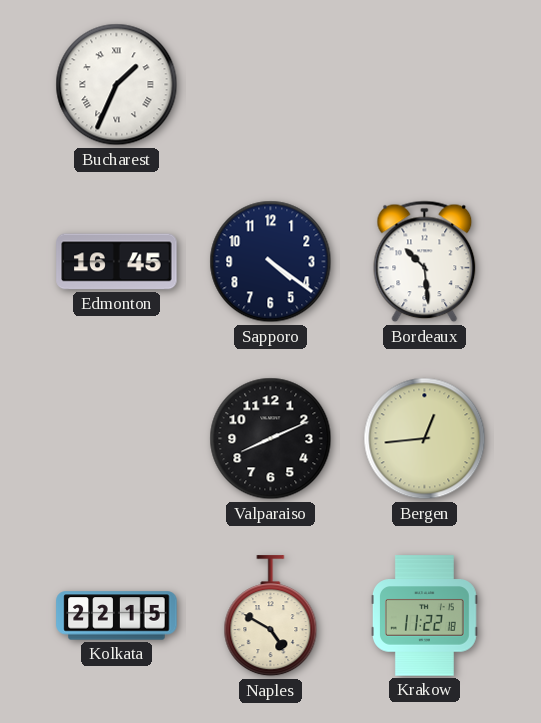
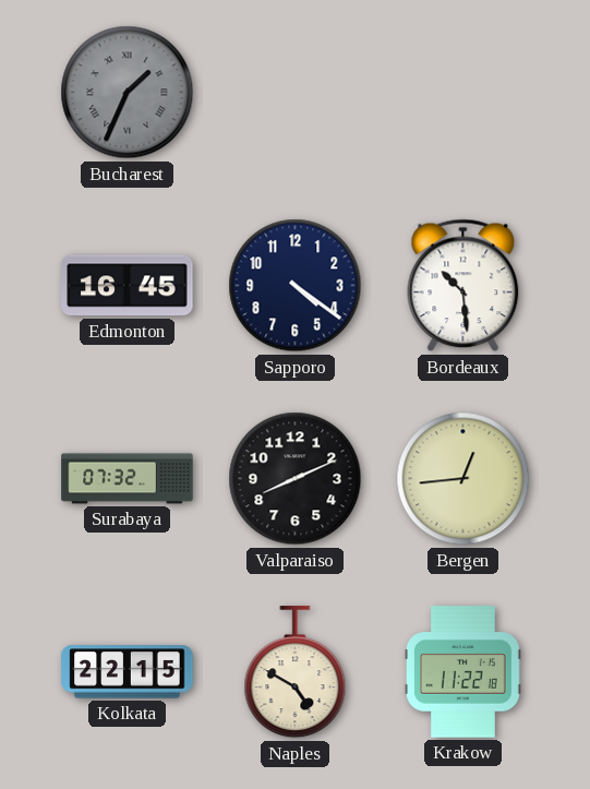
Bucharest dial: white -> grey
Surabaya: none -> 07:32
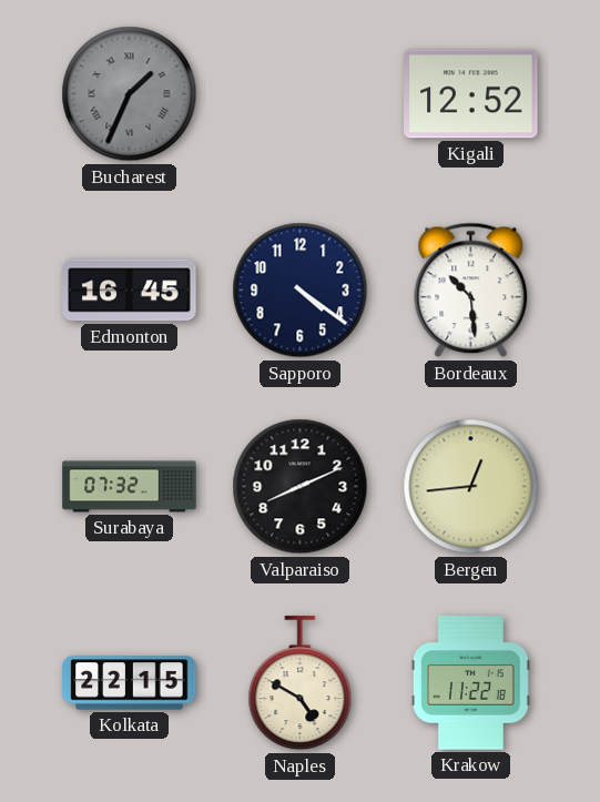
Kigali: none -> 12:52
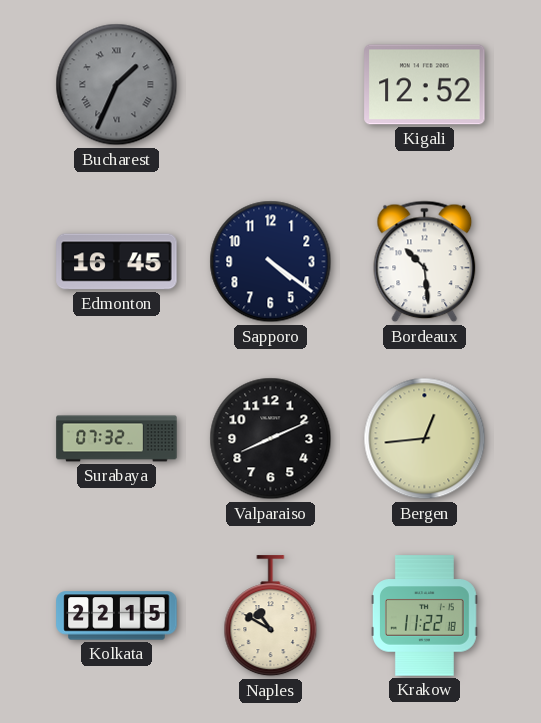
Naples: 4:50 -> 10:50
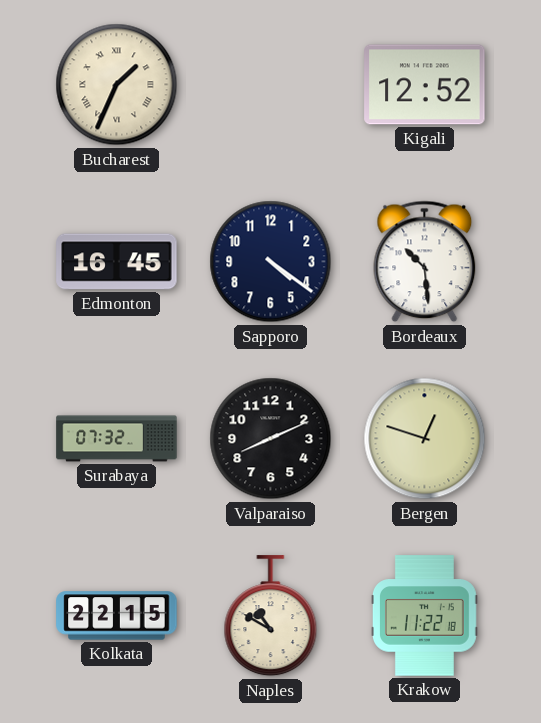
Bucharest dial: grey -> cream
Bergen: 12:44 -> 12:48
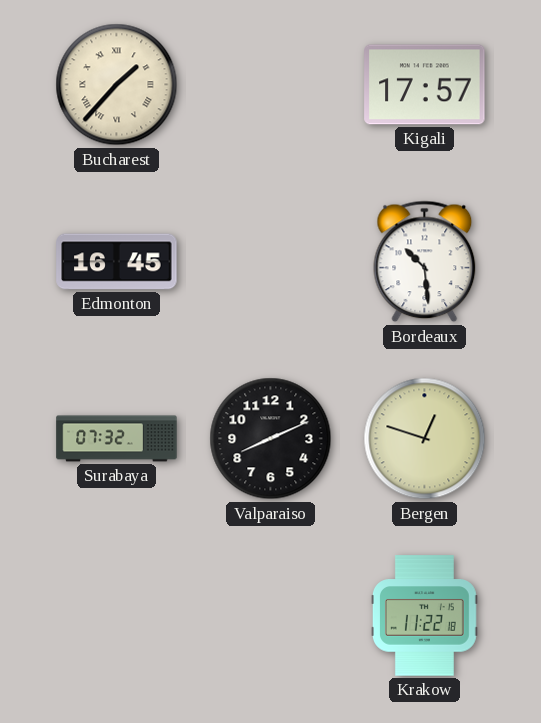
Bucharest: 1:34 -> 1:37
Kigali: 12:52 -> 17:57
Sapporo: 4:21 -> none
Kolkata: 22:15 -> none
Naples: 10:50 -> none
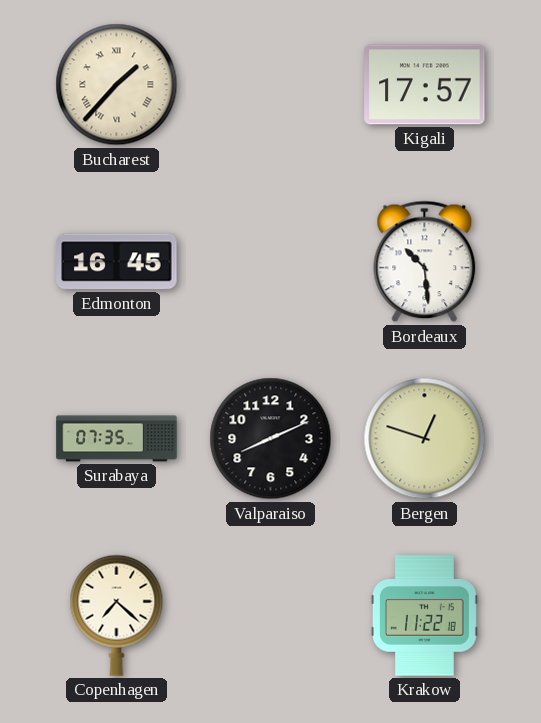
Surabaya: 07:32 -> 07:35
Copenhagen: none -> 7:22
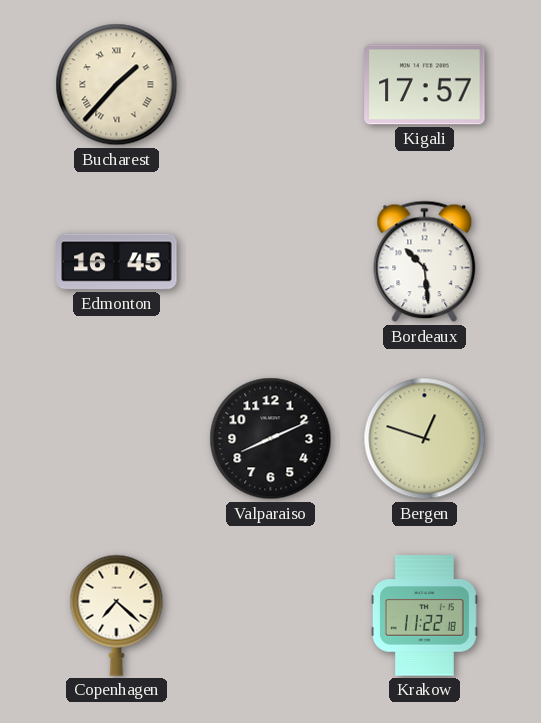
Surabaya: 07:35 -> none
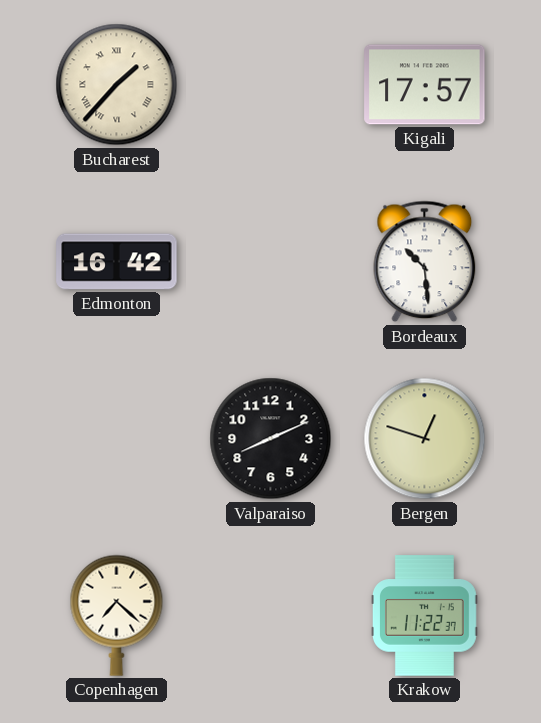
Edmonton: 16:45 -> 16:42
Krakow: 11:22:18 -> 11:22:37
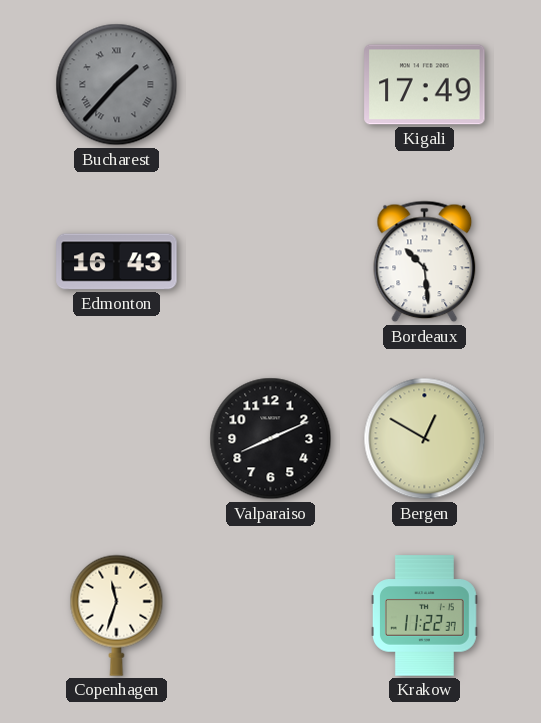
Bucharest dial: cream -> grey
Kigali: 17:57 -> 17:49
Edmonton: 16:42 -> 16:43
Bergen: 12:48 -> 12:50
Copenhagen: 7:22 -> 11:33
